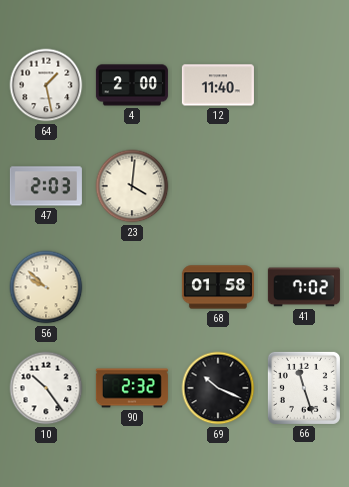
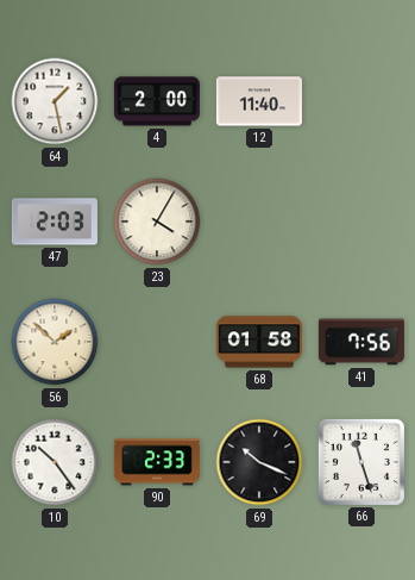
23: 4:01 -> 4:05
56: 9:52 -> 1:52
41: 7:02 -> 7:56
90: 2:32 -> 2:33
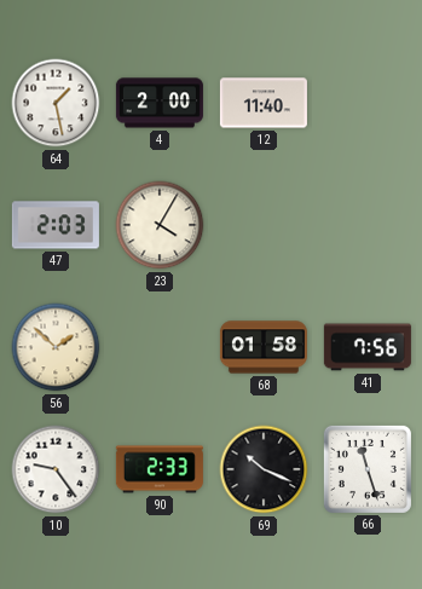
10: 10:24 -> 9:24
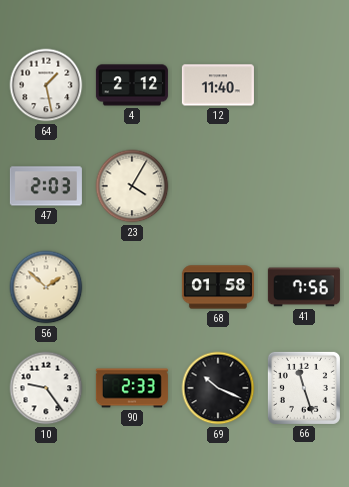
4: 2:00 -> 2:12
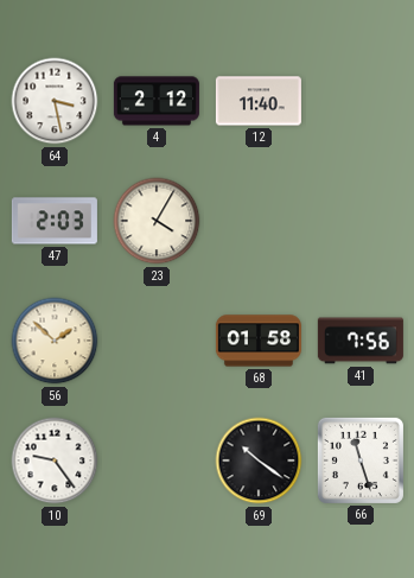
64: 1:28 -> 3:28
90: 2:33 -> none
69: 10:19 -> 10:21
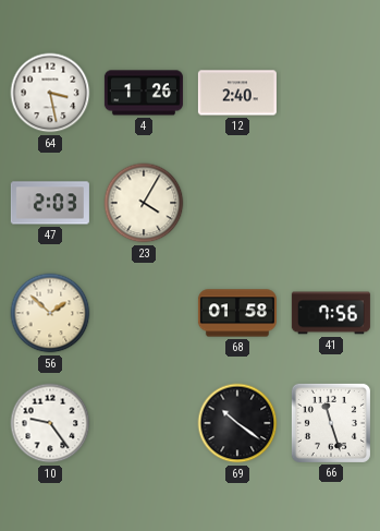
4: 2:12 -> 1:26
12: 11:40 -> 2:40
